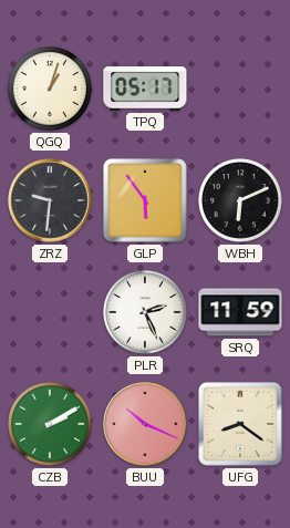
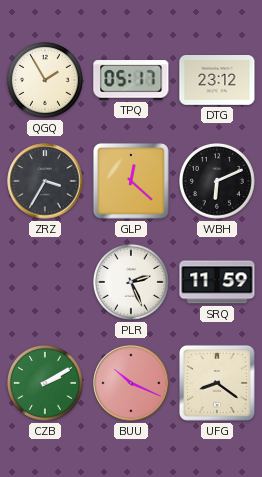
QGQ: 1:03 -> 1:55
DTG: none -> 23:12
ZRZ: 9:31 -> 3:35
GLP: 5:54 -> 12:22
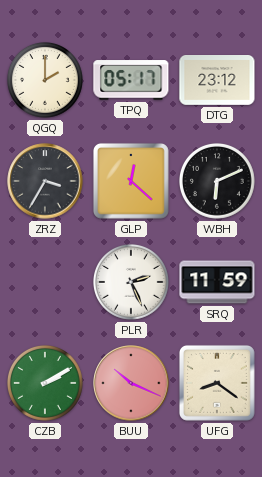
QGQ: 1:55 -> 2:00
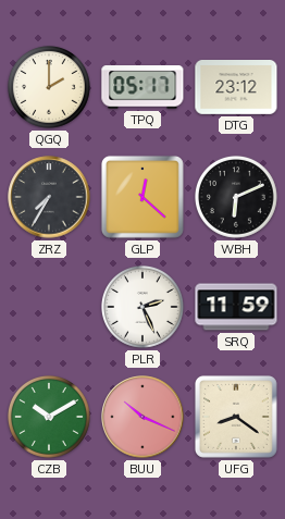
ZRZ: 3:35 -> 7:35
CZB: 2:10 -> 10:10
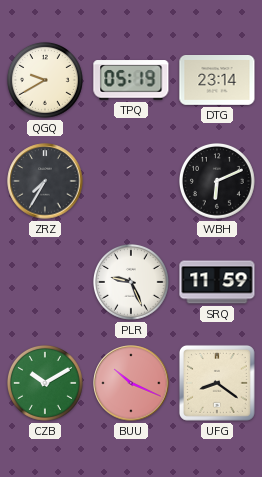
QGQ: 2:00 -> 9:40
TPQ: 05:17 -> 05:19
DTG: 23:12 -> 23:14
GLP: 12:22 -> none
PLR: 2:26 -> 9:26
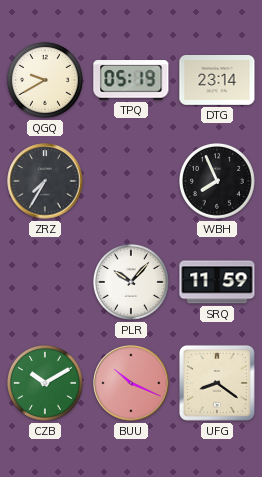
WBH: 6:11 -> 7:56
PLR: 9:26 -> 10:07
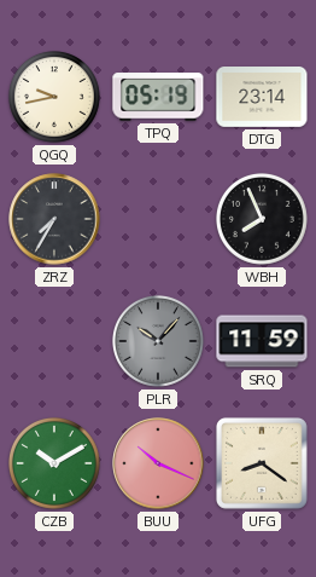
QGQ: 9:40 -> 9:43
PLR dial: white -> grey
